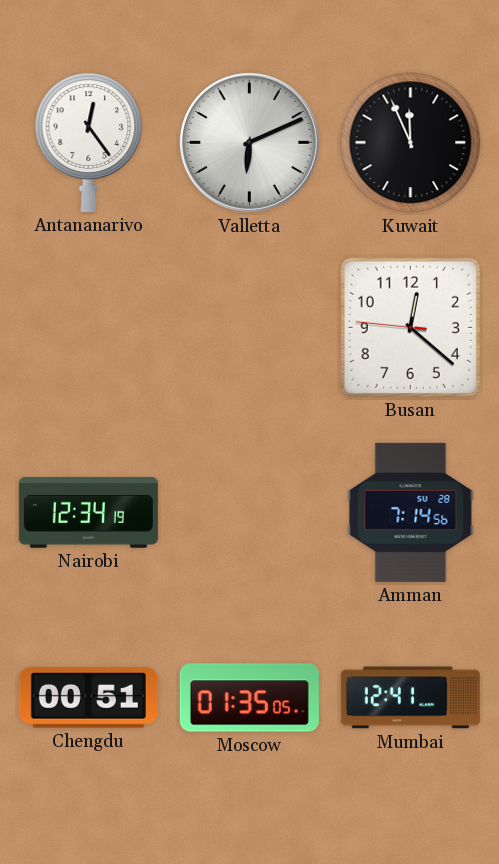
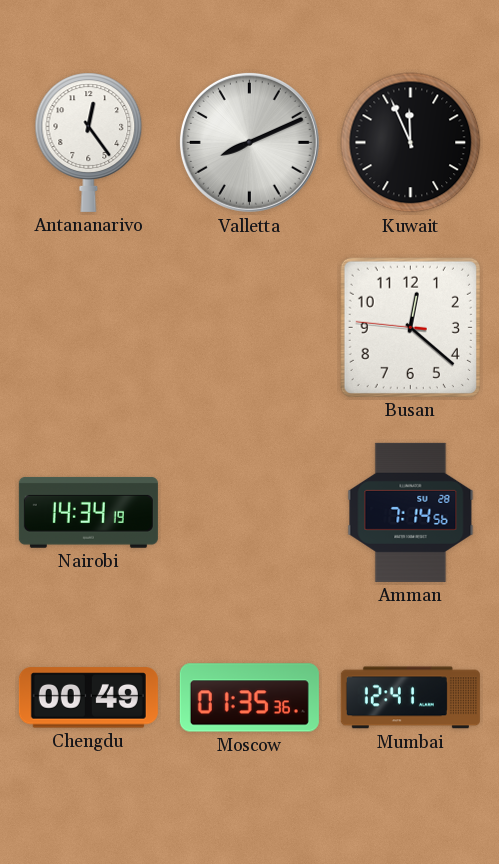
Valletta: 6:11 -> 8:11
Nairobi: 12:34 -> 14:34
Chengdu: 00:51 -> 00:49
Moscow: 01:35:05 -> 01:35:36
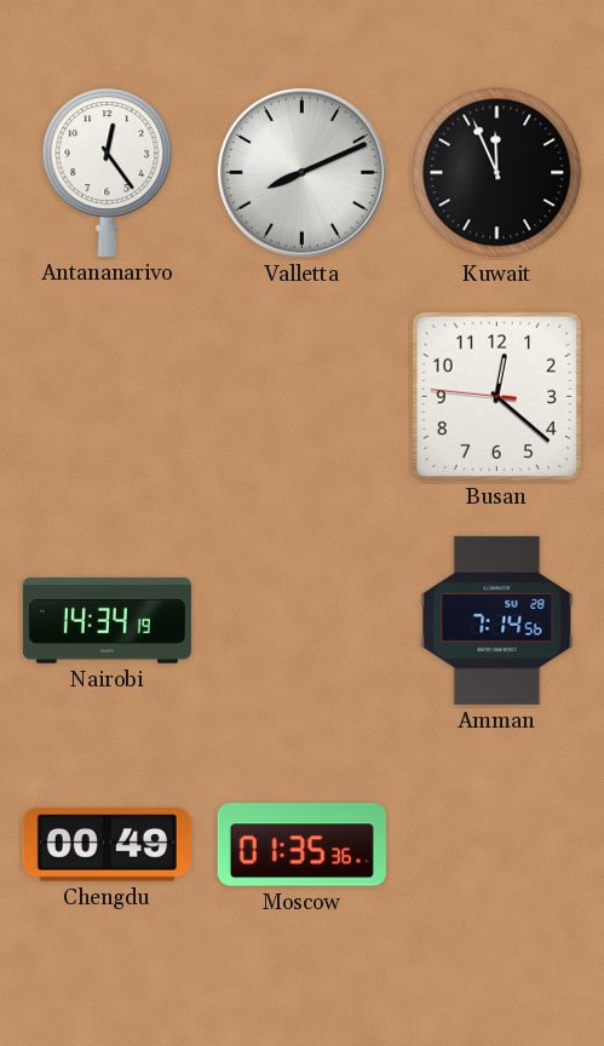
Mumbai: 12:41 -> none
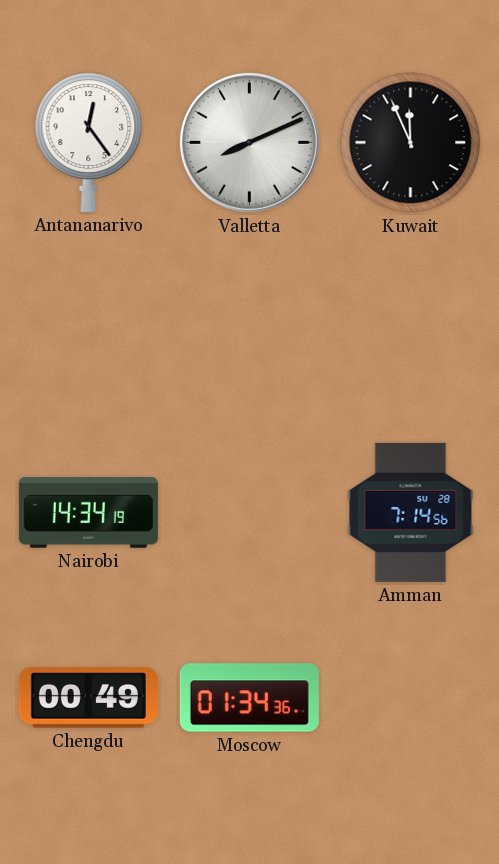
Busan: 12:21 -> none
Moscow: 01:35 -> 01:34
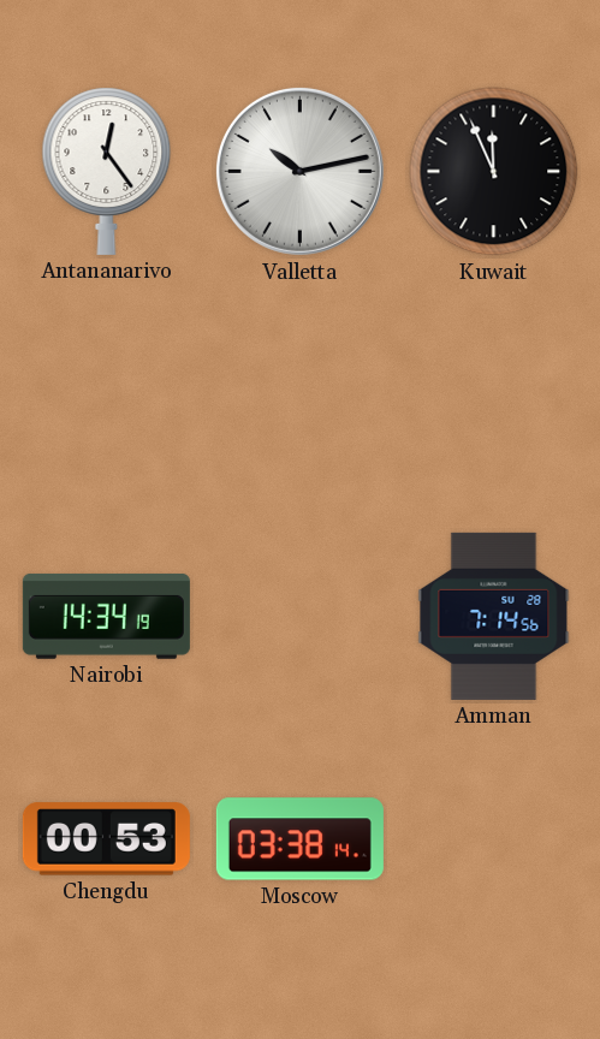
Valletta: 8:11 -> 10:13
Chengdu: 00:49 -> 00:53
Moscow: 01:34 -> 03:38
